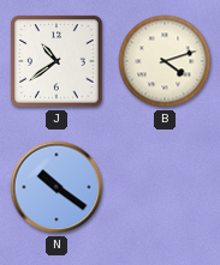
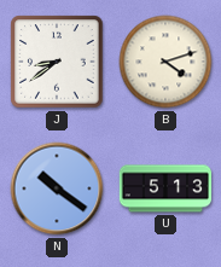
J: 10:39 -> 8:39
U: none -> 5:13
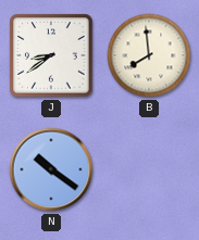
B: 4:12 -> 7:59
U: 5:13 -> none
